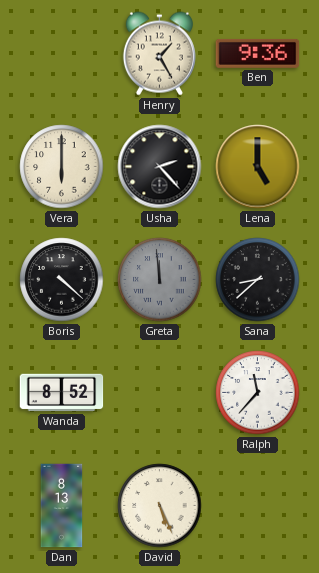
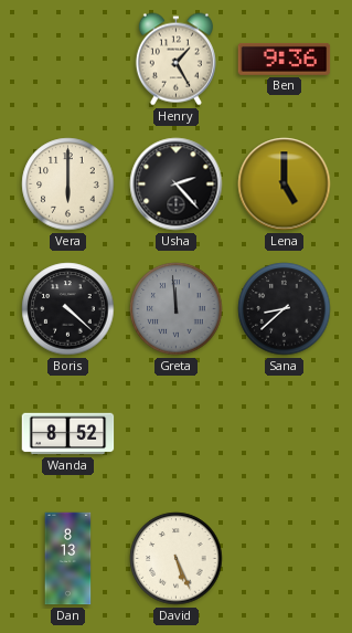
Ralph: 11:37 -> none
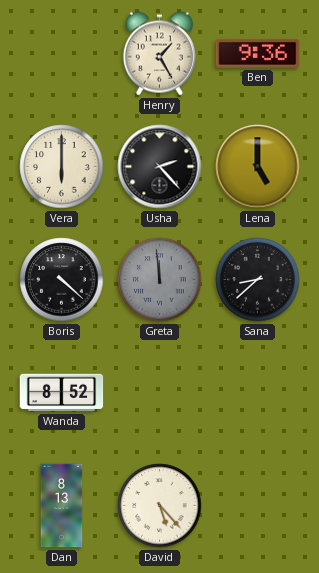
David: 5:26 -> 5:23
